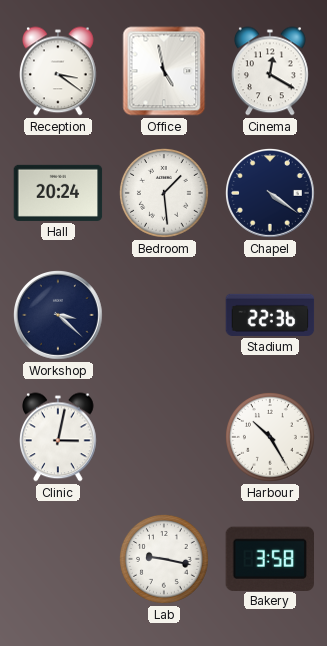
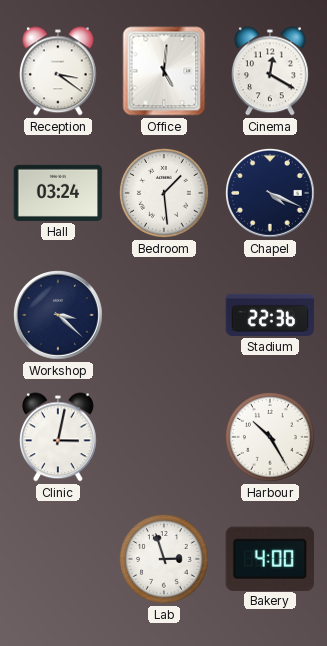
Office: 4:58 -> 5:01
Hall: 20:24 -> 03:24
Chapel: 4:21 -> 4:19
Lab: 9:17 -> 2:57
Bakery: 3:58 -> 4:00
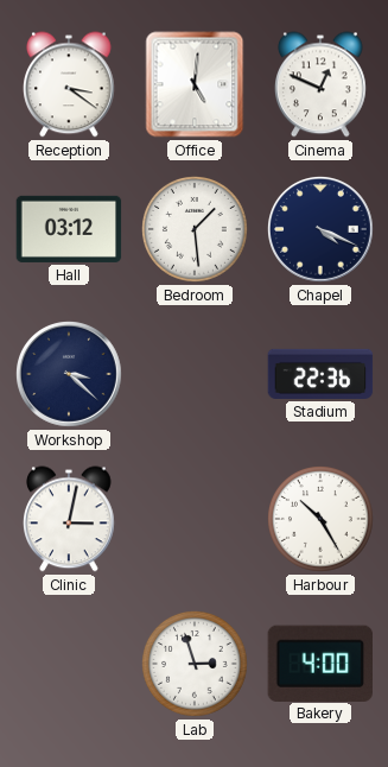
Cinema: 12:20 -> 12:49
Hall: 03:24 -> 03:12
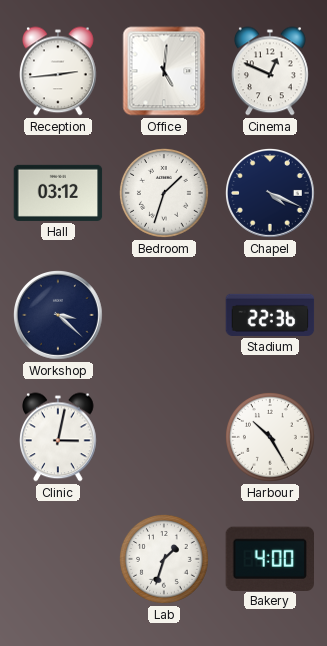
Reception: 3:21 -> 2:44
Bedroom: 1:29 -> 1:33
Lab: 2:57 -> 1:33
